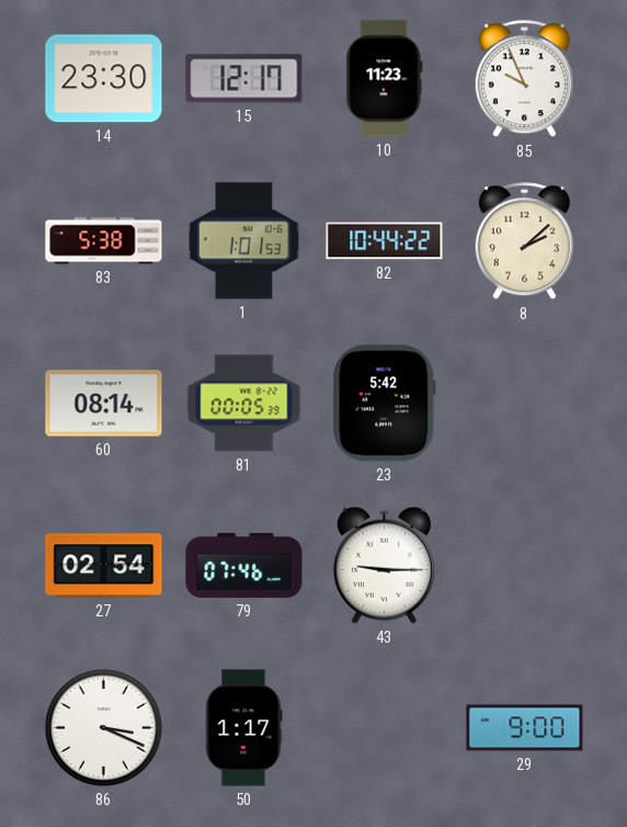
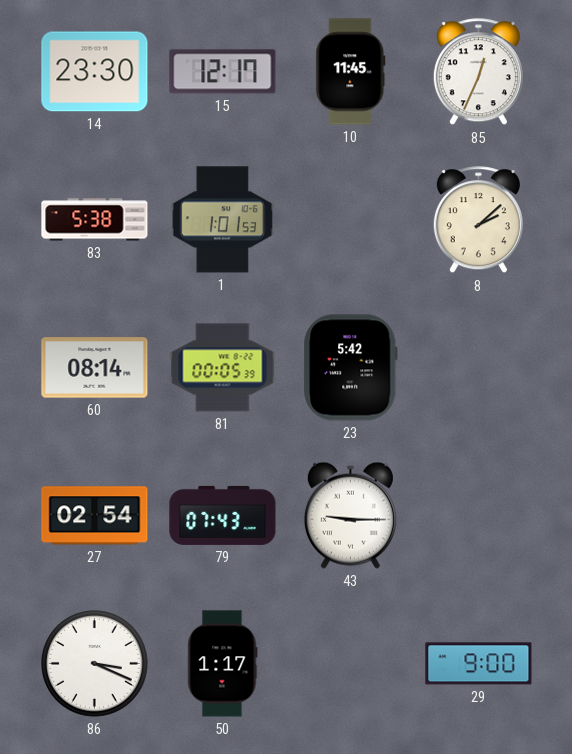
10: 11:23 -> 11:45
85: 9:56 -> 12:34
82: 10:44 -> none
79: 07:46 -> 07:43
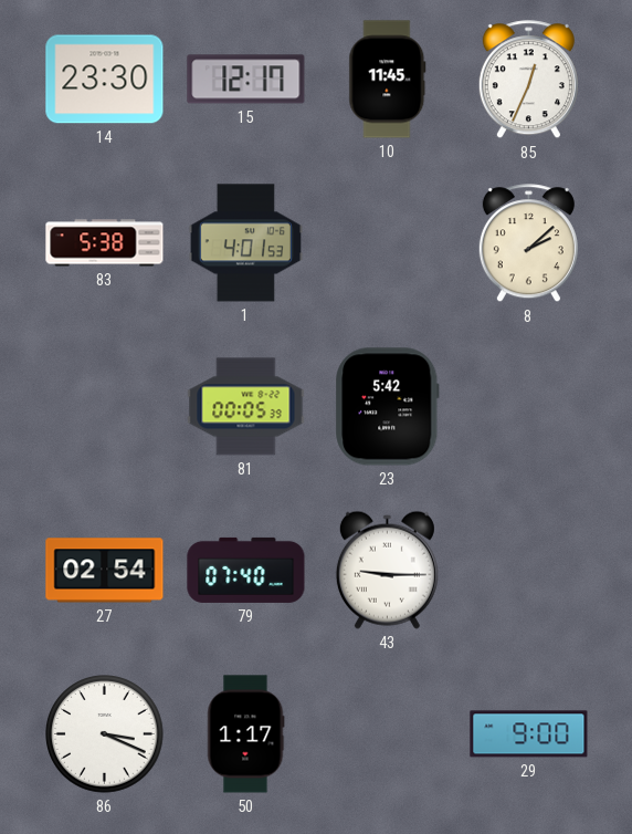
1: 1:01 -> 4:01
60: 08:14 -> none
79: 07:43 -> 07:40
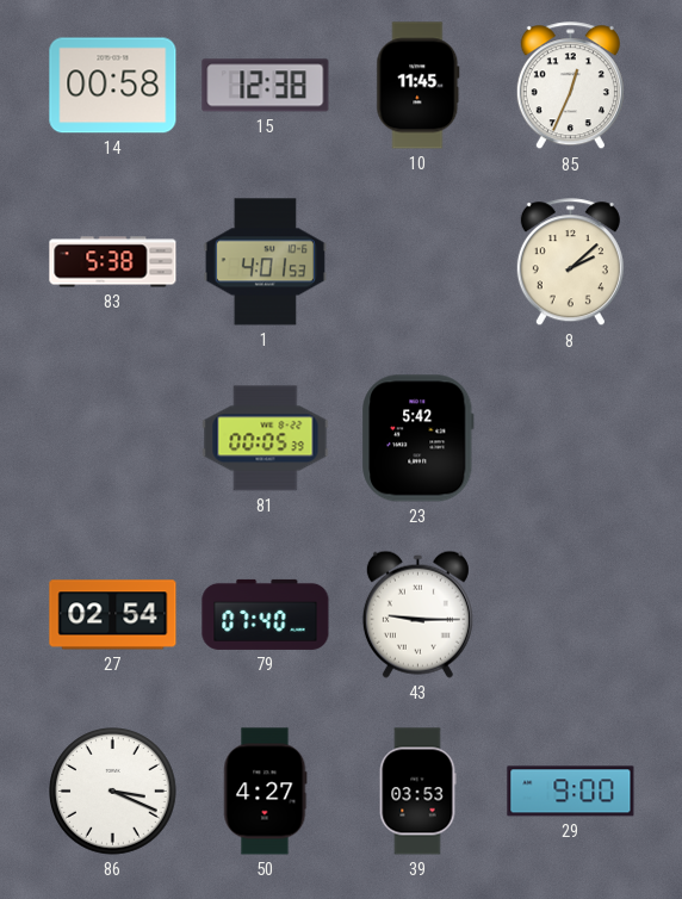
14: 23:30 -> 00:58
15: 12:17 -> 12:38
50: 1:17 -> 4:27
39: none -> 03:53
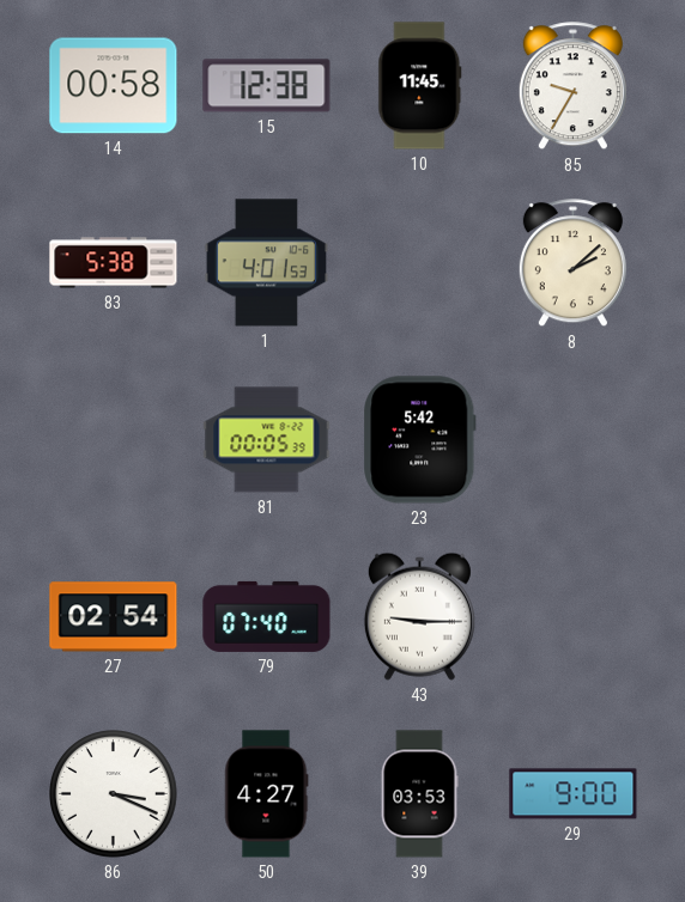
85: 12:34 -> 9:35
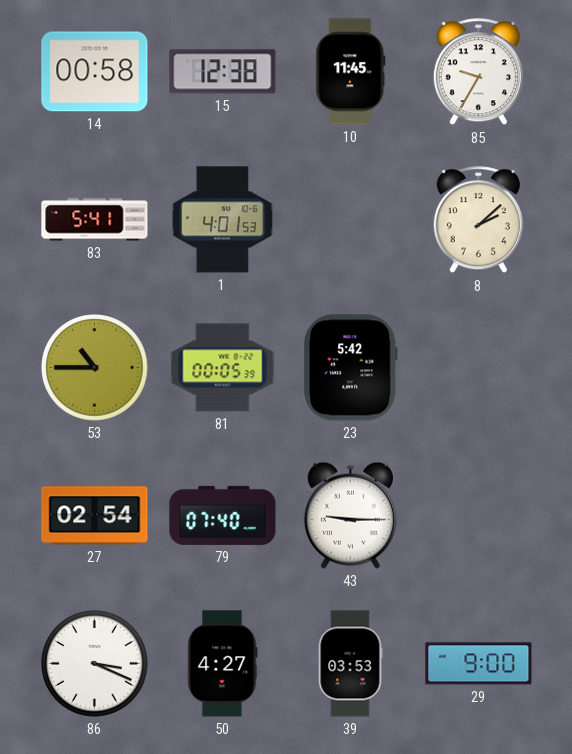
83: 5:38 -> 5:41
53: none -> 10:45
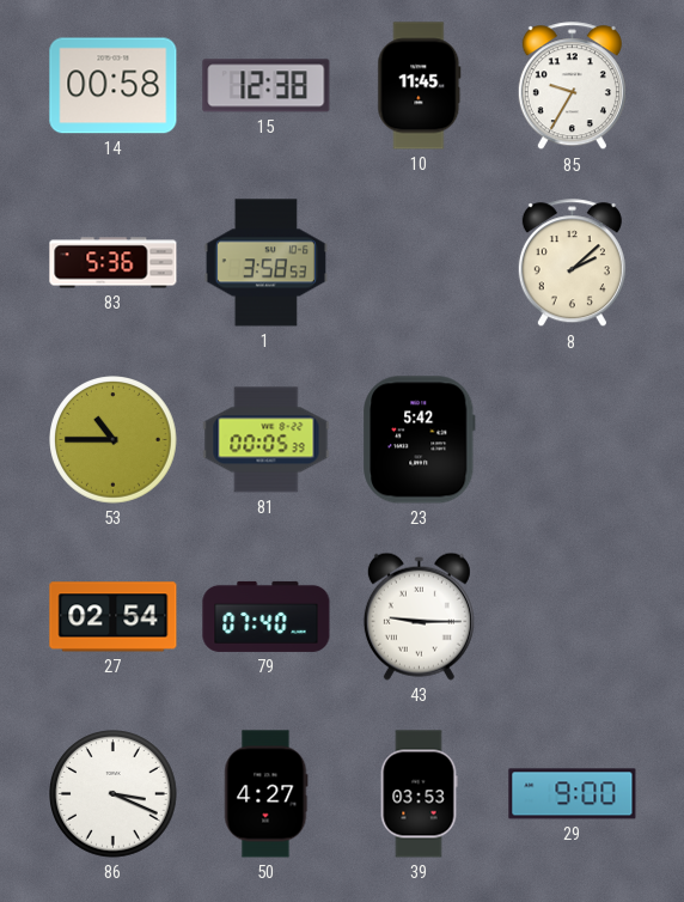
83: 5:41 -> 5:36
1: 4:01 -> 3:58
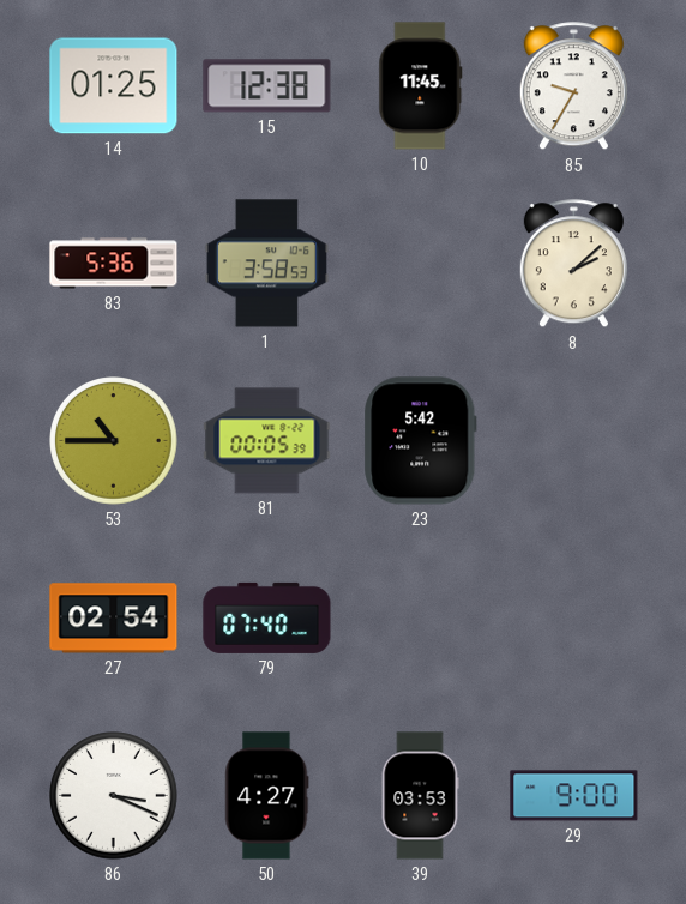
14: 00:58 -> 01:25
43: 9:15 -> none
